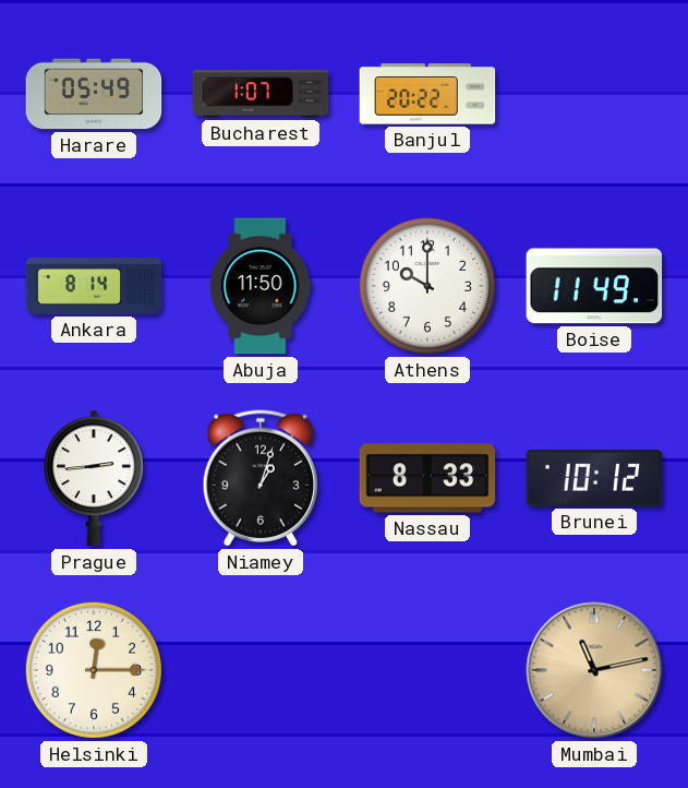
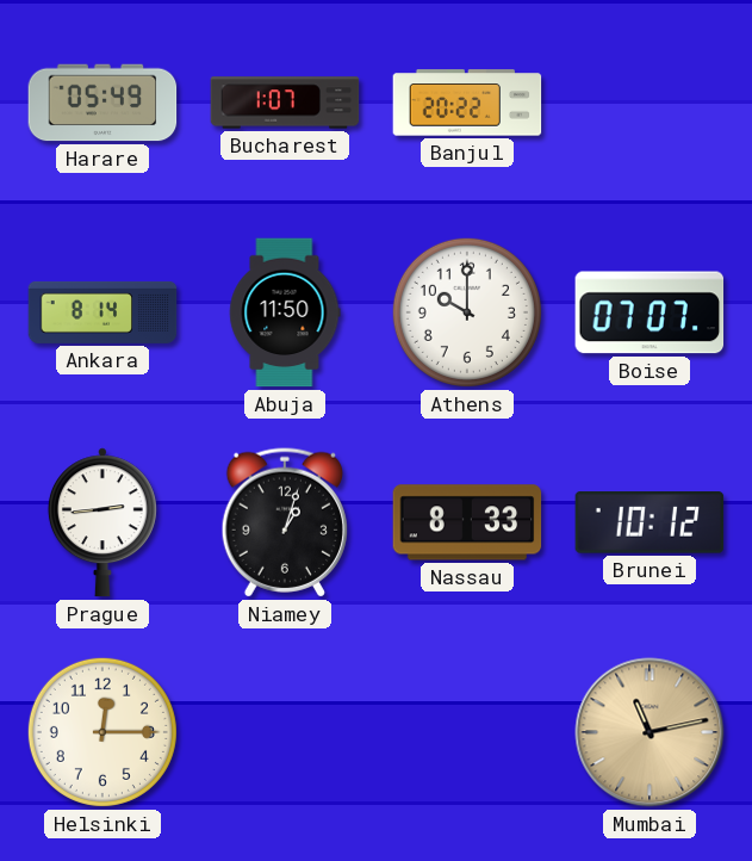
Boise: 11:49 -> 07:07
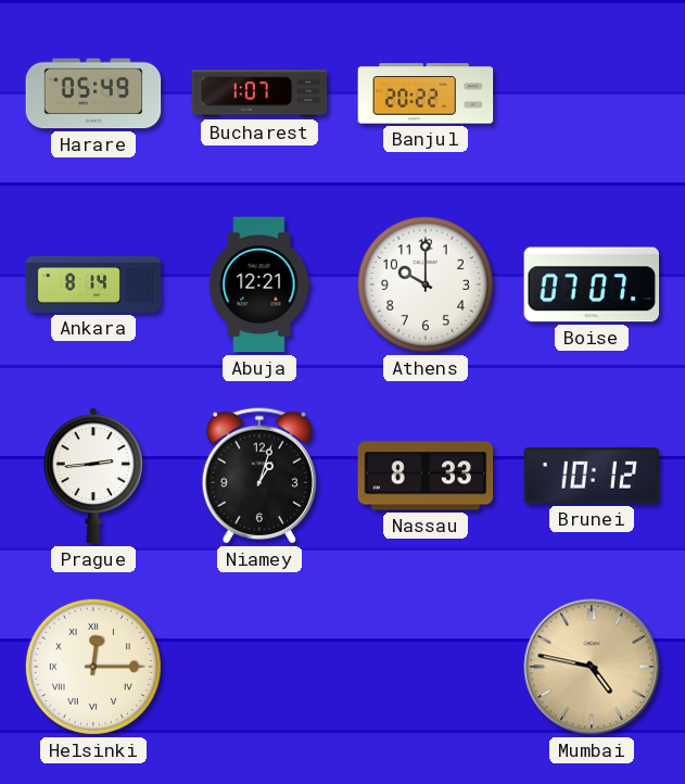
Abuja: 11:50 -> 12:21
Helsinki numerals: Arabic -> Roman
Mumbai: 11:13 -> 4:47
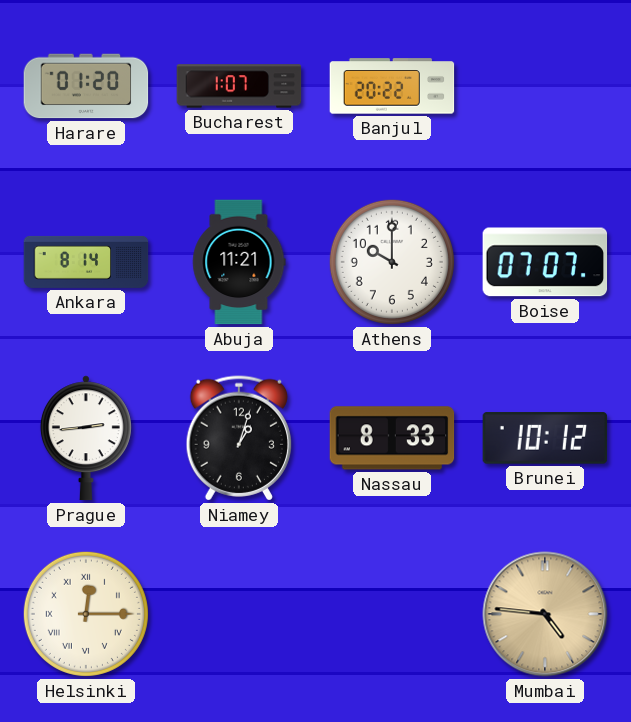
Harare: 05:49 -> 01:20
Abuja: 12:21 -> 11:21
Mumbai: 4:47 -> 4:46
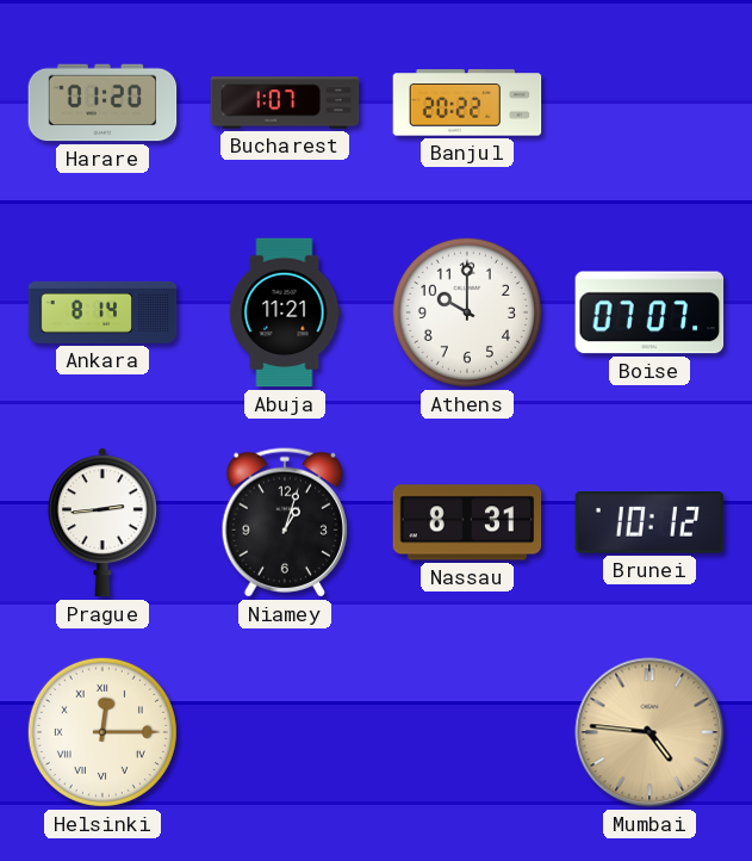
Nassau: 8:33 -> 8:31
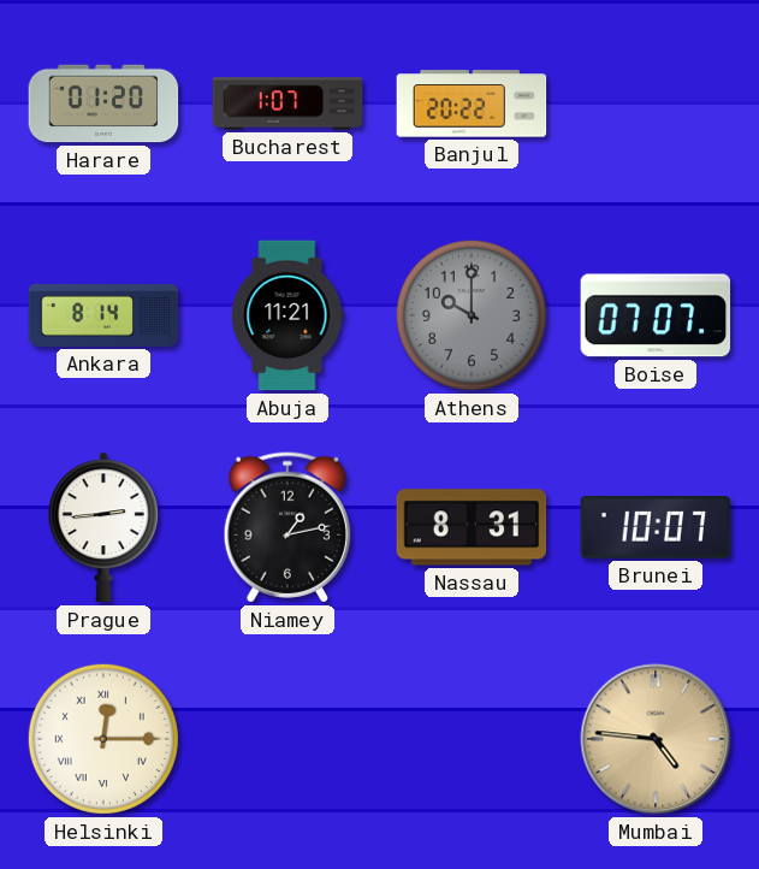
Athens dial: white -> grey
Niamey: 1:03 -> 1:13
Brunei: 10:12 -> 10:07
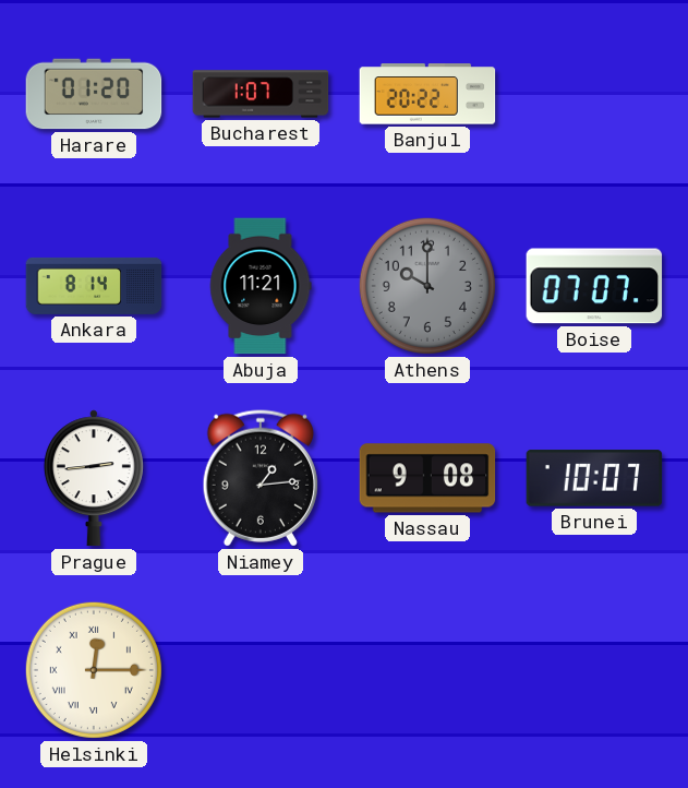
Niamey: 1:13 -> 1:14
Nassau: 8:31 -> 9:08
Mumbai: 4:46 -> none
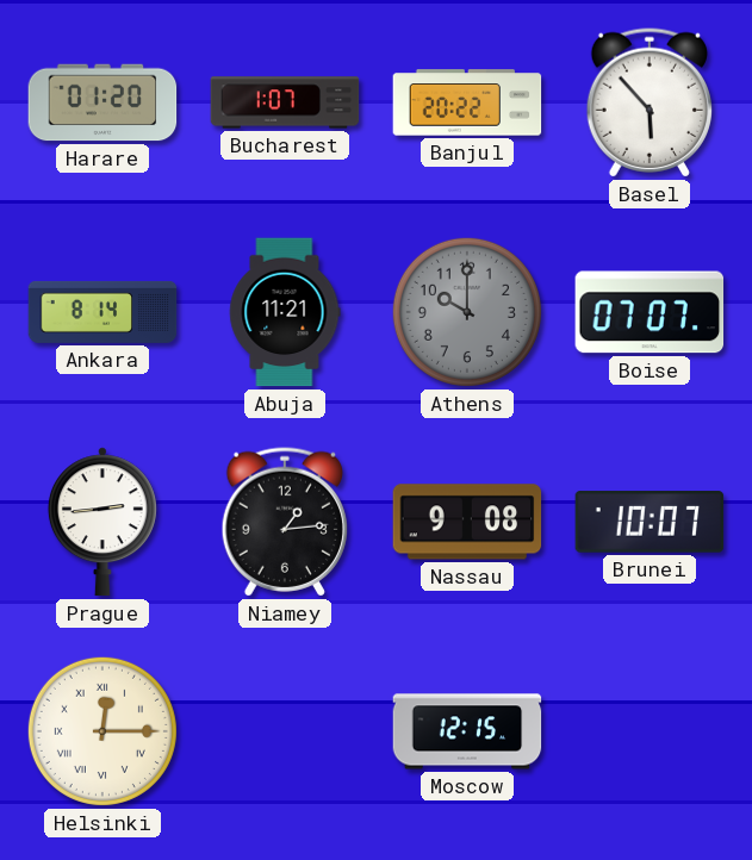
Basel: none -> 5:53
Moscow: none -> 12:15
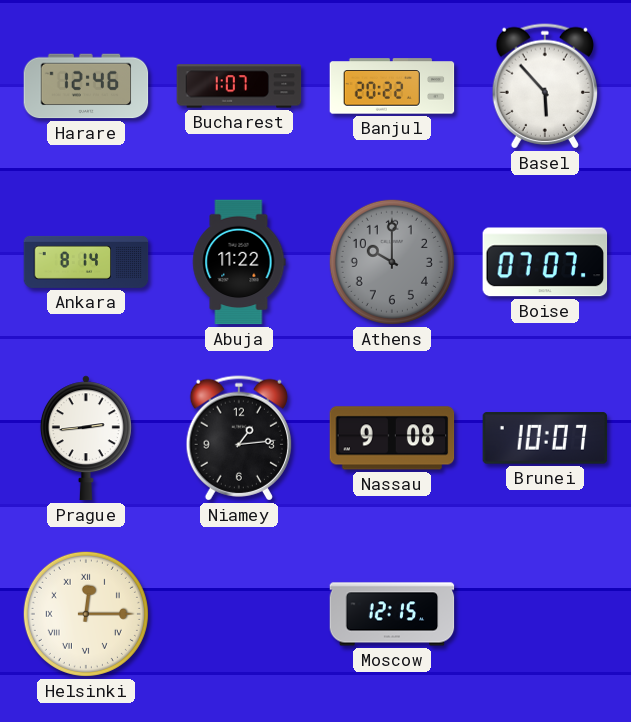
Harare: 01:20 -> 12:46
Abuja: 11:21 -> 11:22
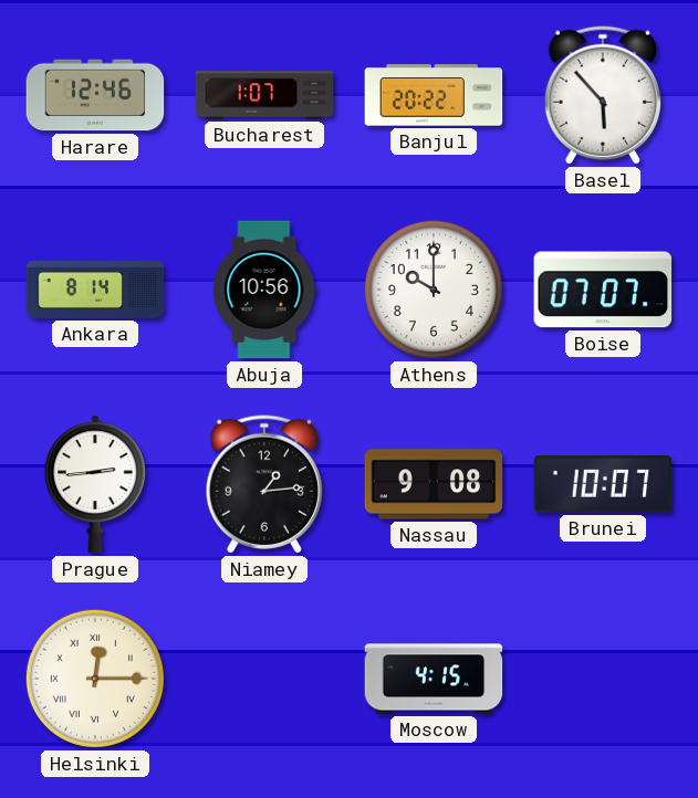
Abuja: 11:22 -> 10:56
Athens dial: grey -> white
Moscow: 12:15 -> 4:15
